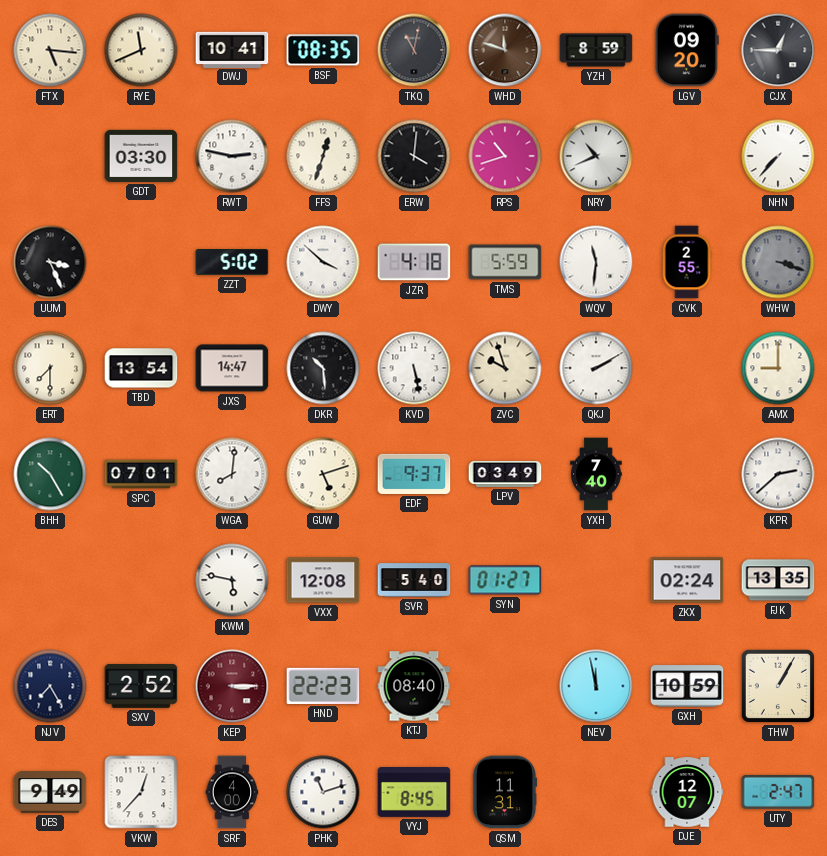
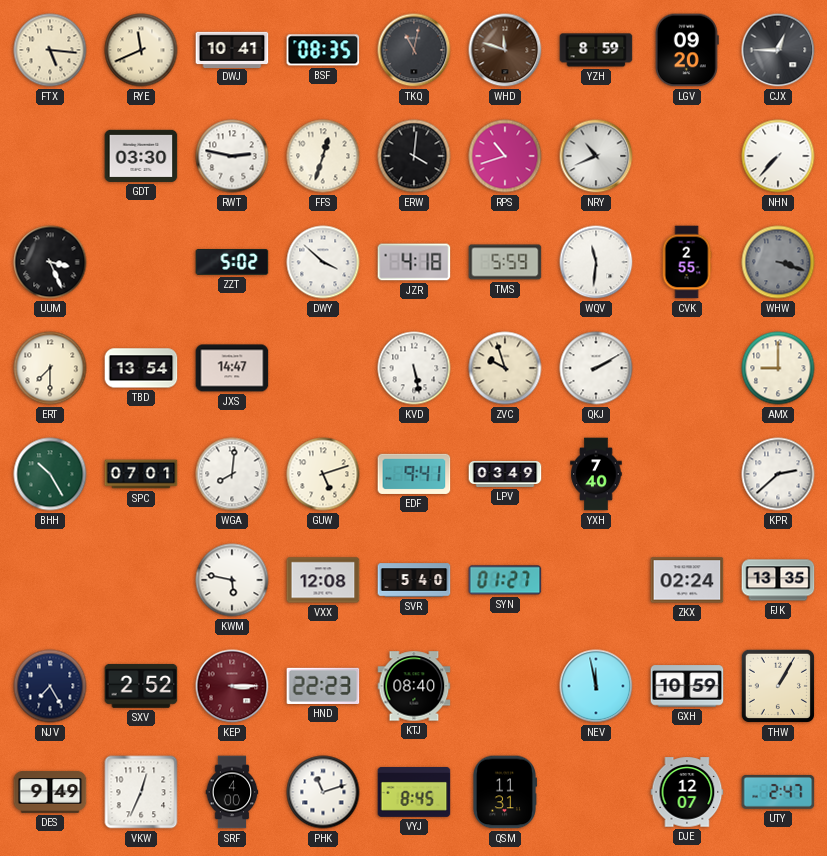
DKR: 10:29 -> none
EDF: 9:37 -> 9:41
VKW: 12:37 -> 12:34
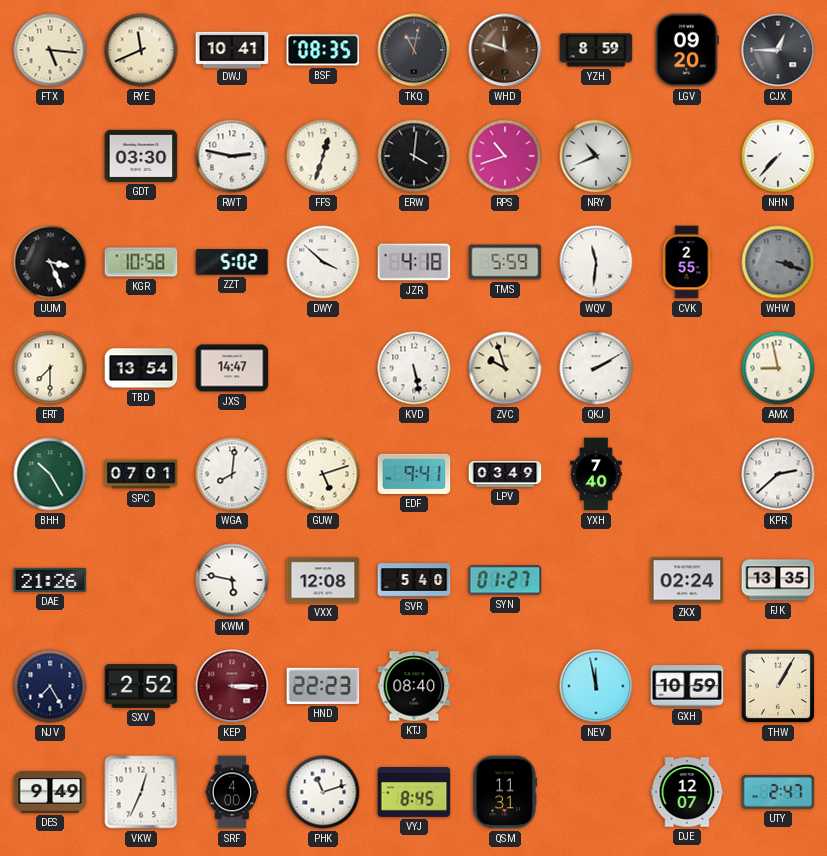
KGR: none -> 10:58
AMX: 9:00 -> 8:58
DAE: none -> 21:26
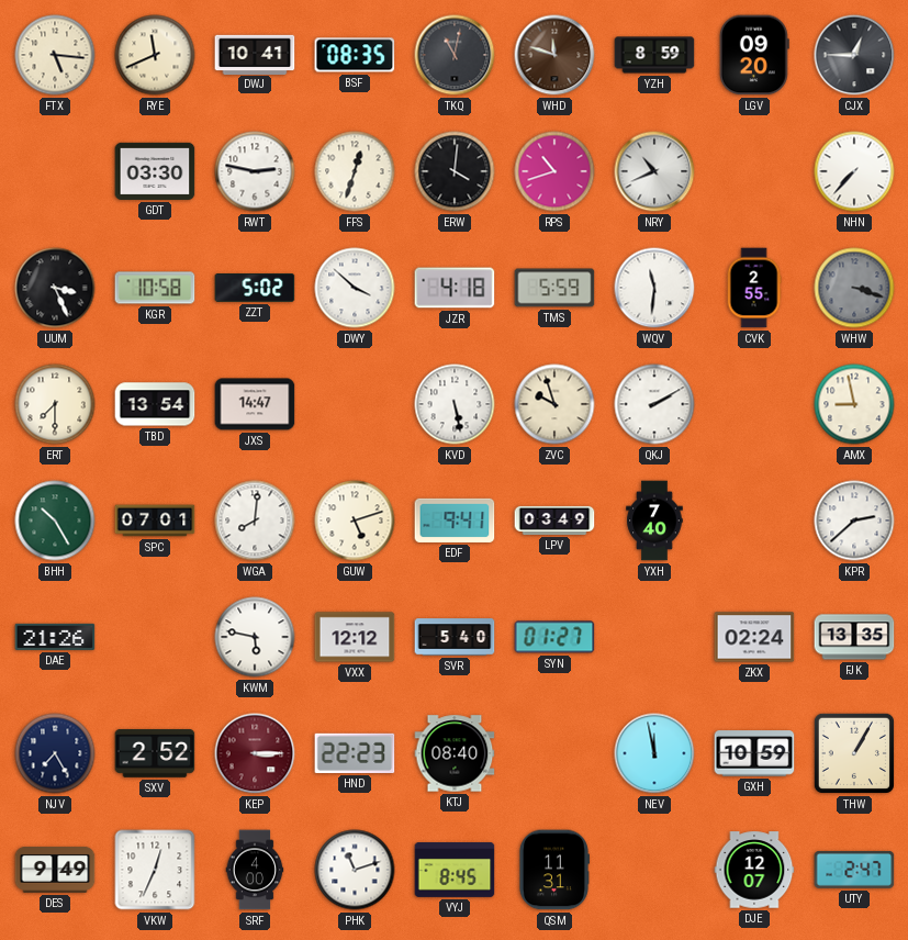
VXX: 12:08 -> 12:12
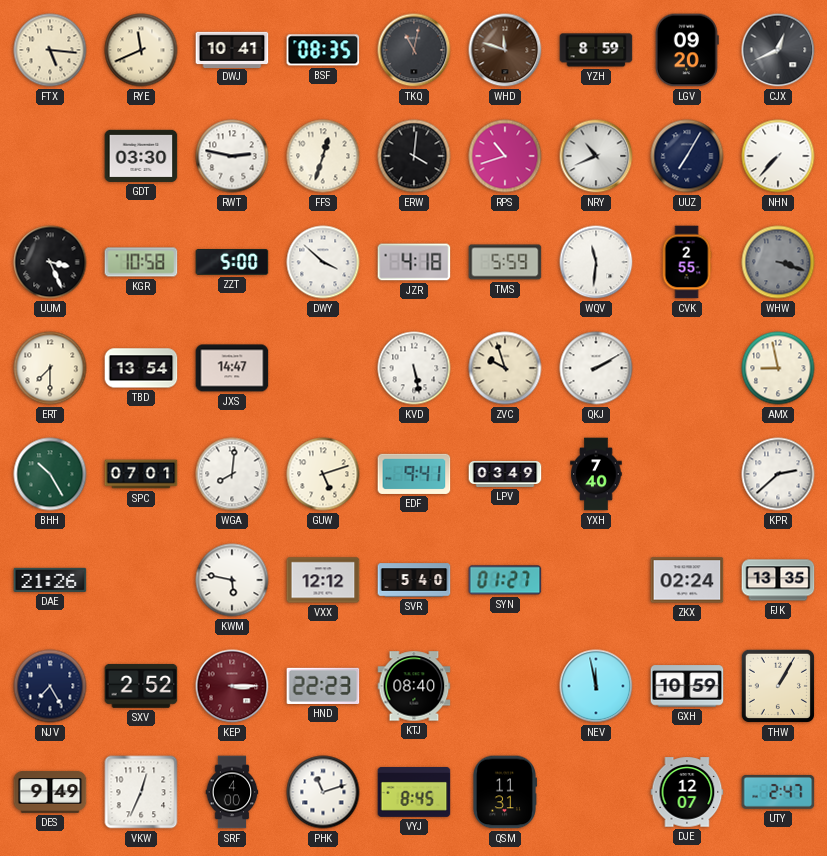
CJX: 12:45 -> 12:41
UUZ: none -> 7:05
ZZT: 5:02 -> 5:00
